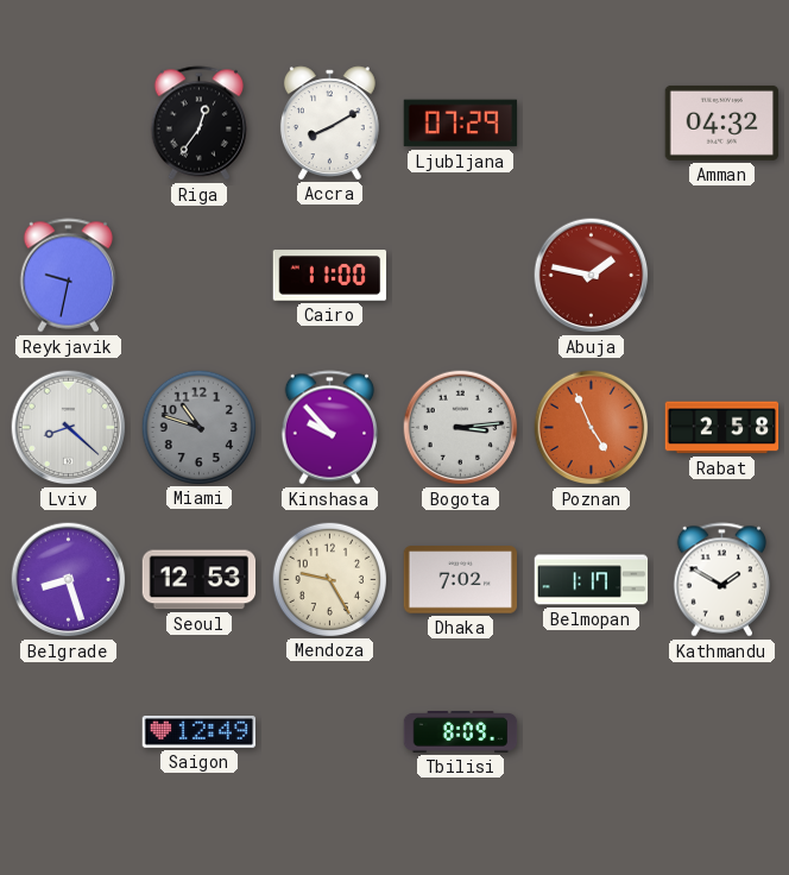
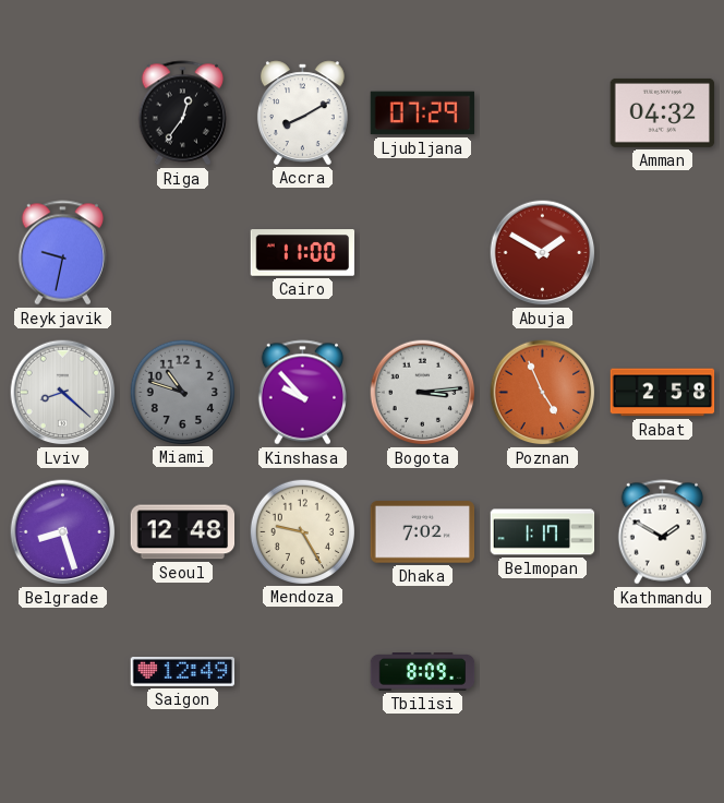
Abuja: 1:47 -> 1:50
Seoul: 12:53 -> 12:48
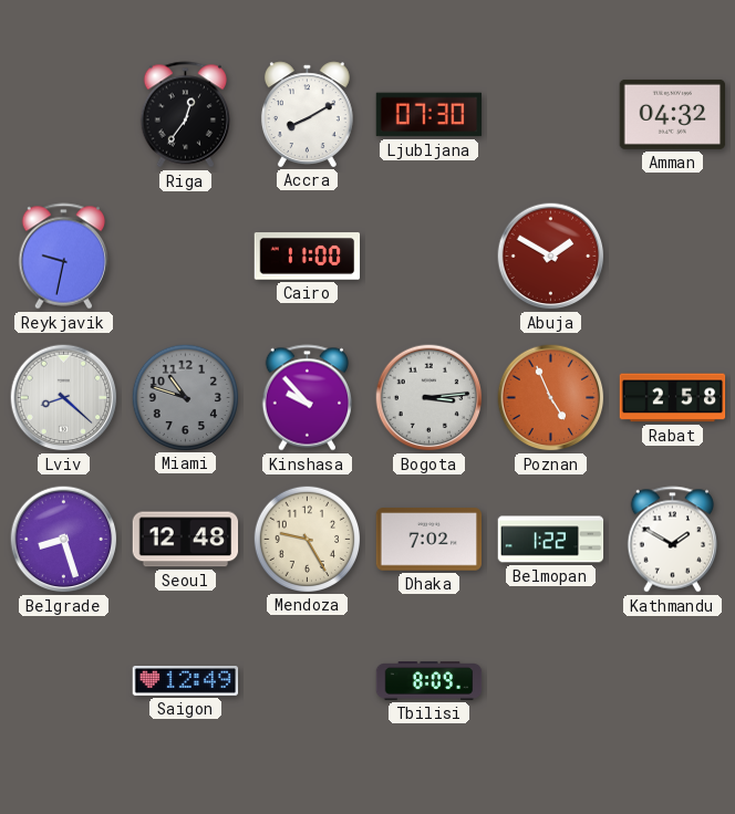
Ljubljana: 07:29 -> 07:30
Belmopan: 1:17 -> 1:22
